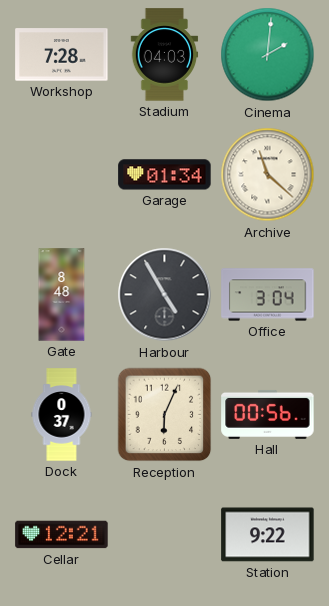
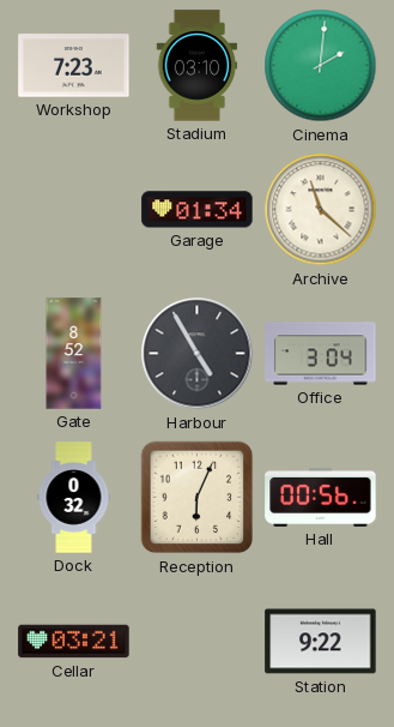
Workshop: 7:28 -> 7:23
Stadium: 04:03 -> 03:10
Gate: 8:48 -> 8:52
Dock: 0:37 -> 0:32
Cellar: 12:21 -> 03:21
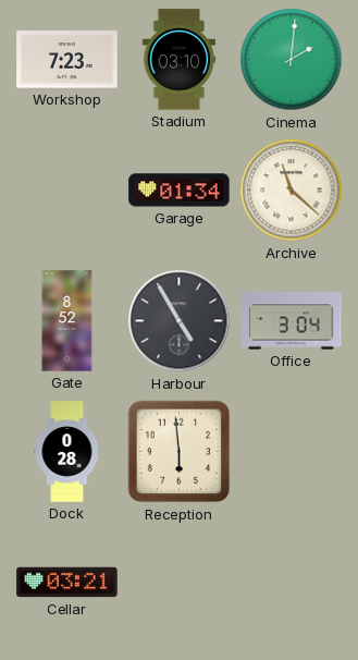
Dock: 0:32 -> 0:28
Reception: 6:04 -> 5:59
Hall: 00:56 -> none
Station: 9:22 -> none
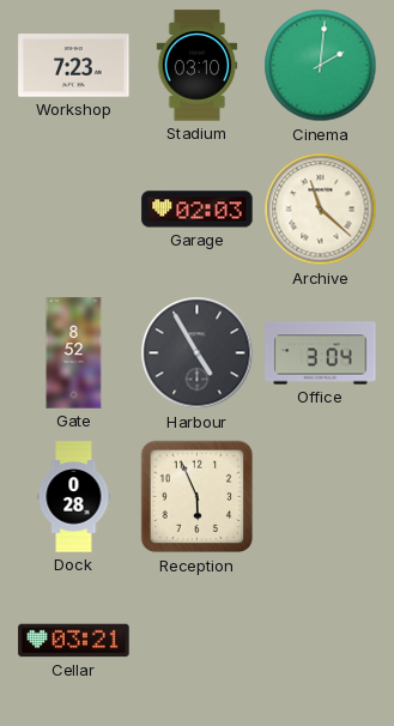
Garage: 01:34 -> 02:03
Reception: 5:59 -> 5:56
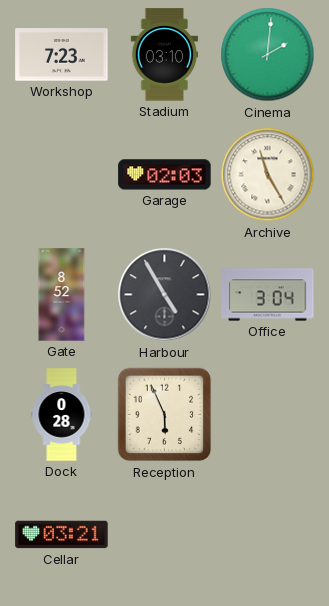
Archive: 11:22 -> 11:25
